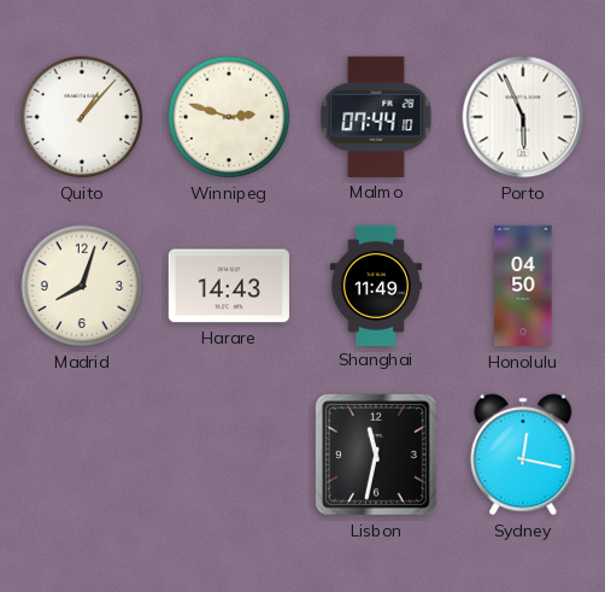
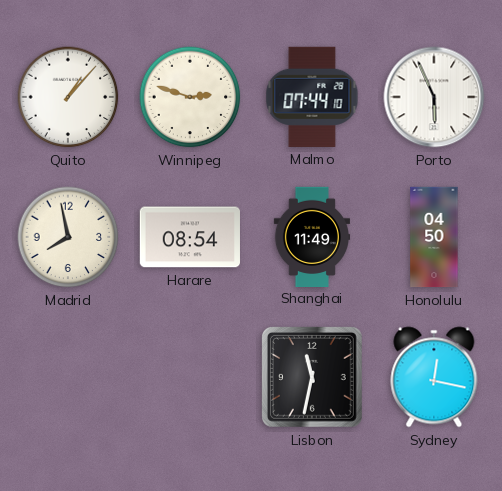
Madrid: 8:03 -> 7:58
Harare: 14:43 -> 08:54
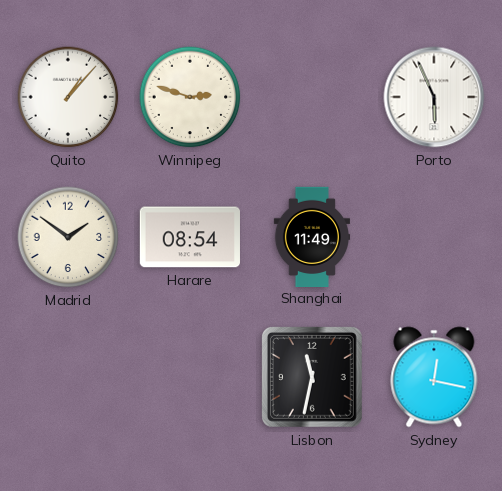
Malmo: 07:44 -> none
Madrid: 7:58 -> 1:51
Honolulu: 04:50 -> none
